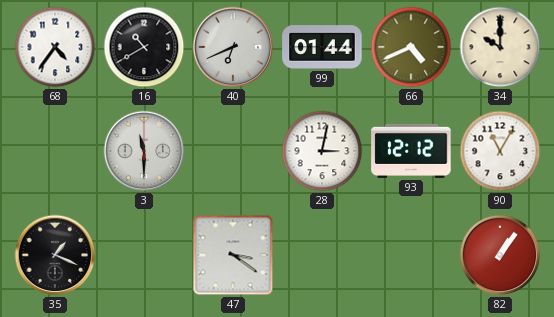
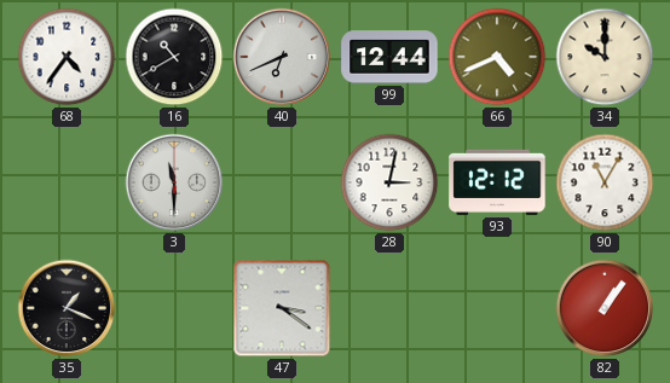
99: 01:44 -> 12:44
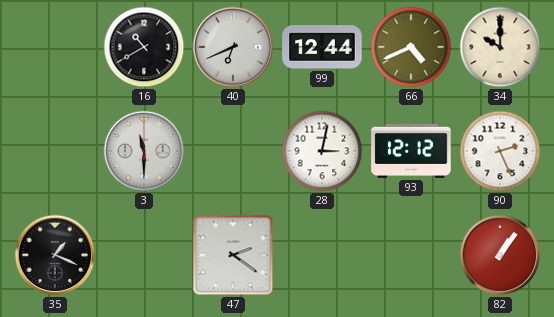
68: 4:36 -> none
90: 11:05 -> 2:26
47: 3:21 -> 2:21
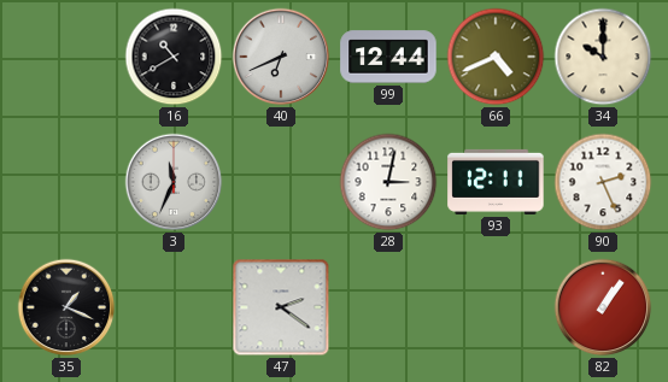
3: 11:30 -> 11:34
93: 12:12 -> 12:11
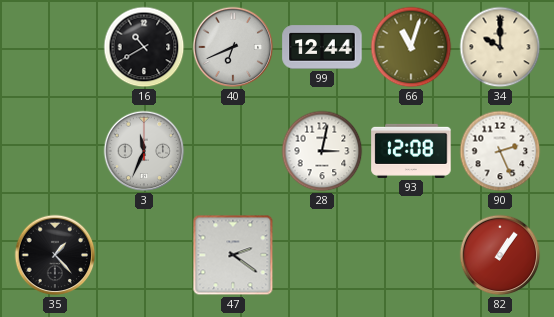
66: 4:41 -> 11:03
93: 12:11 -> 12:08
35: 1:19 -> 1:23
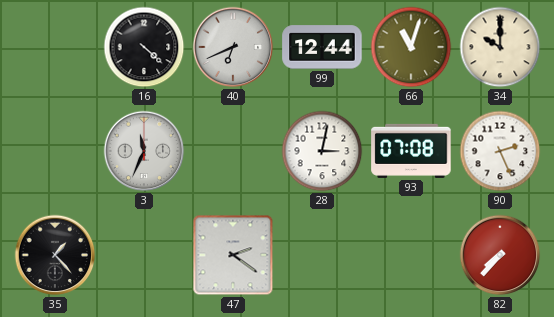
16: 10:40 -> 4:22
93: 12:08 -> 07:08
82: 1:06 -> 7:37
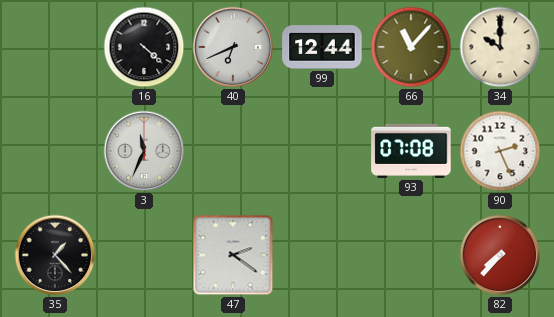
66: 11:03 -> 11:07
28: 3:02 -> none
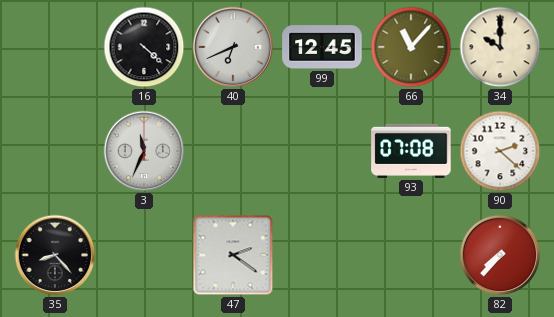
99: 12:44 -> 12:45
90: 2:26 -> 2:22
35: 1:23 -> 8:23
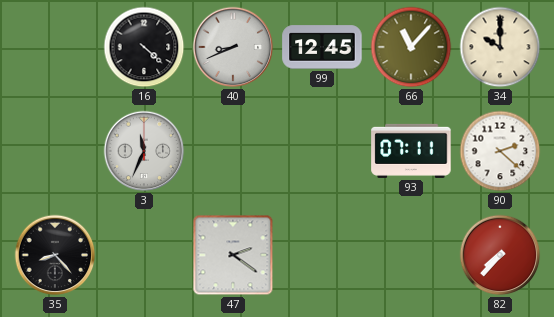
40: 6:41 -> 8:41
93: 07:08 -> 07:11
